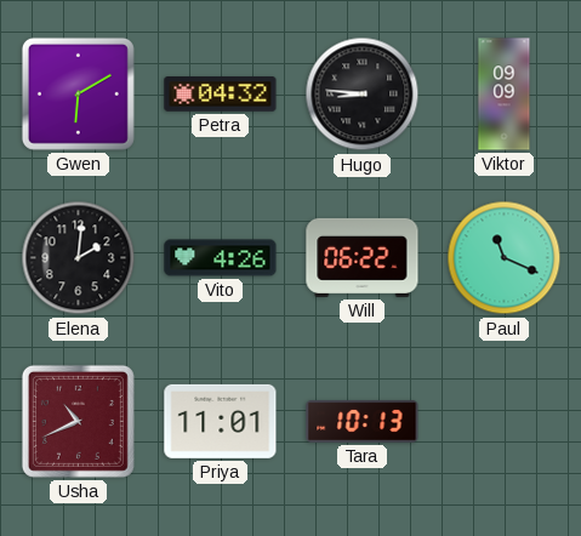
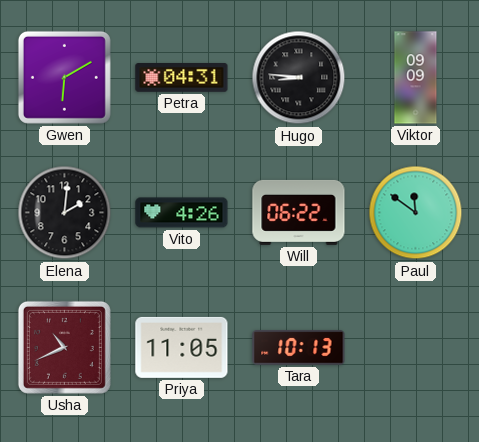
Petra: 04:32 -> 04:31
Paul: 11:19 -> 11:51
Priya: 11:01 -> 11:05
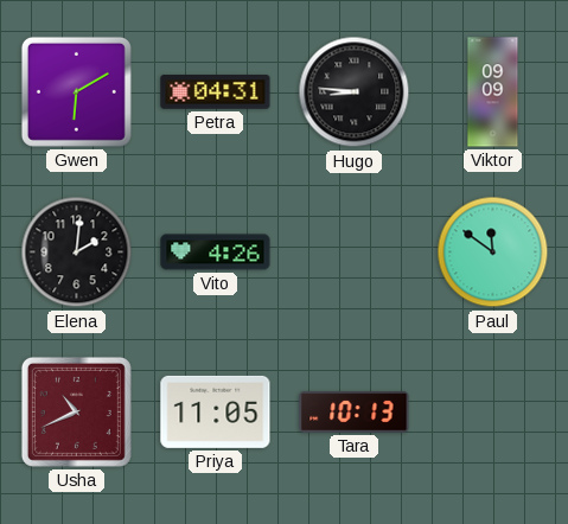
Will: 06:22 -> none
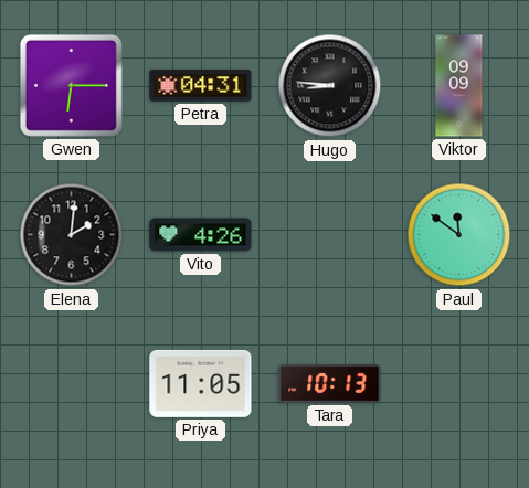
Gwen: 6:10 -> 6:15
Usha: 10:41 -> none
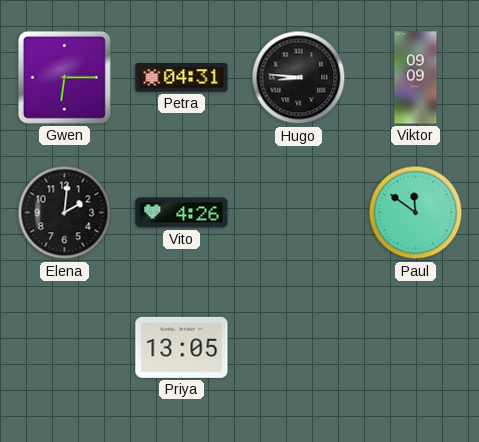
Priya: 11:05 -> 13:05
Tara: 10:13 -> none
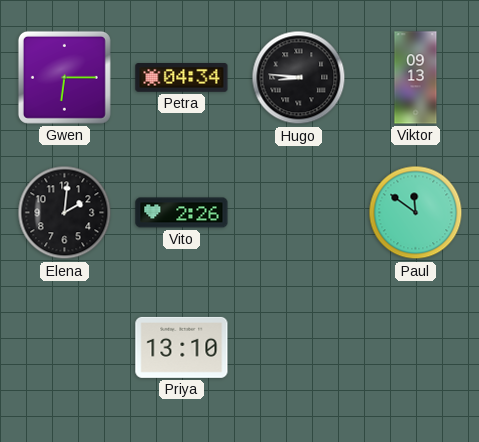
Petra: 04:31 -> 04:34
Viktor: 09:09 -> 09:13
Vito: 4:26 -> 2:26
Priya: 13:05 -> 13:10
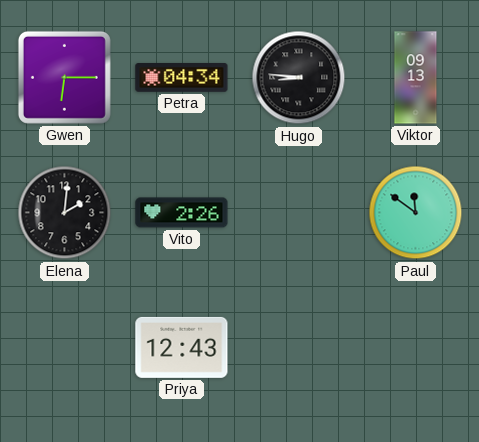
Priya: 13:10 -> 12:43
